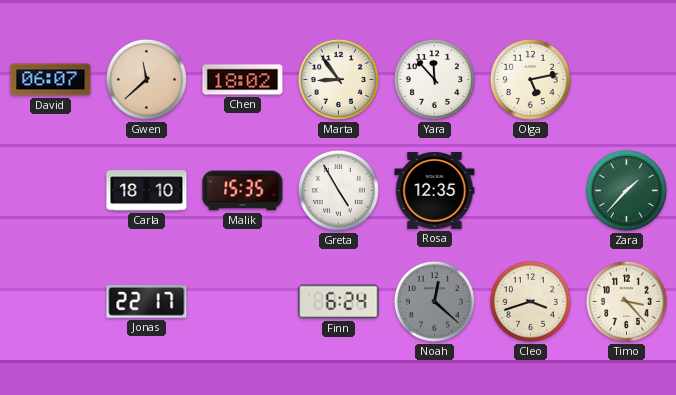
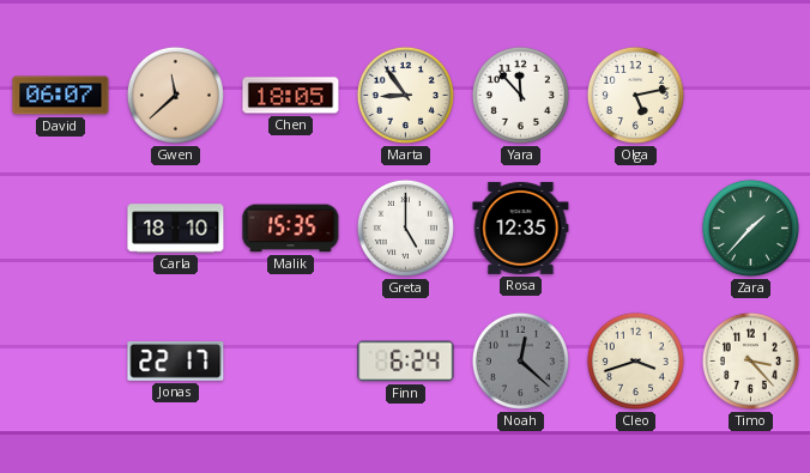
Chen: 18:02 -> 18:05
Greta: 4:55 -> 5:00
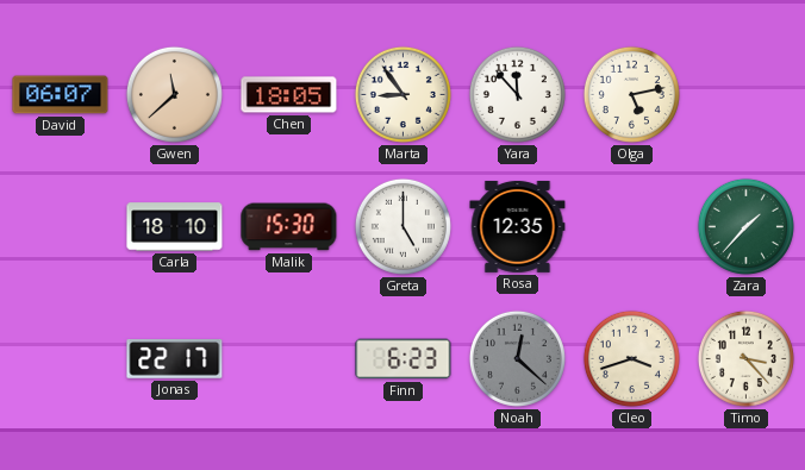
Malik: 15:35 -> 15:30
Finn: 6:24 -> 6:23
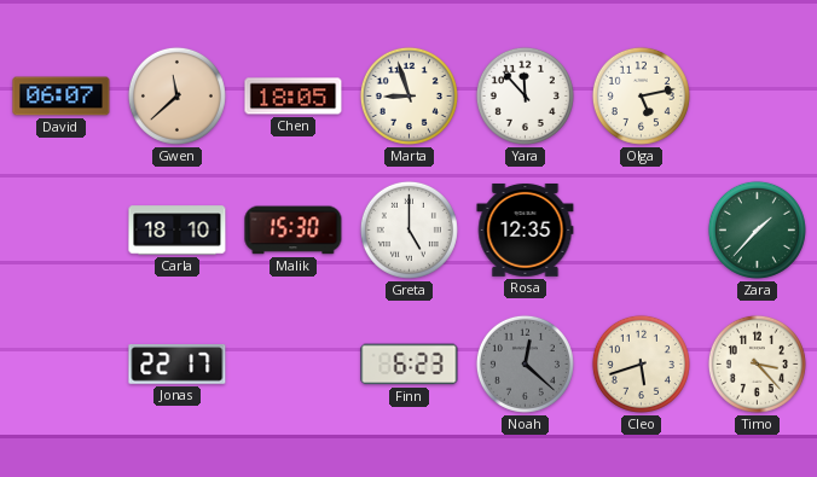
Marta: 8:54 -> 8:57
Cleo: 3:42 -> 5:42
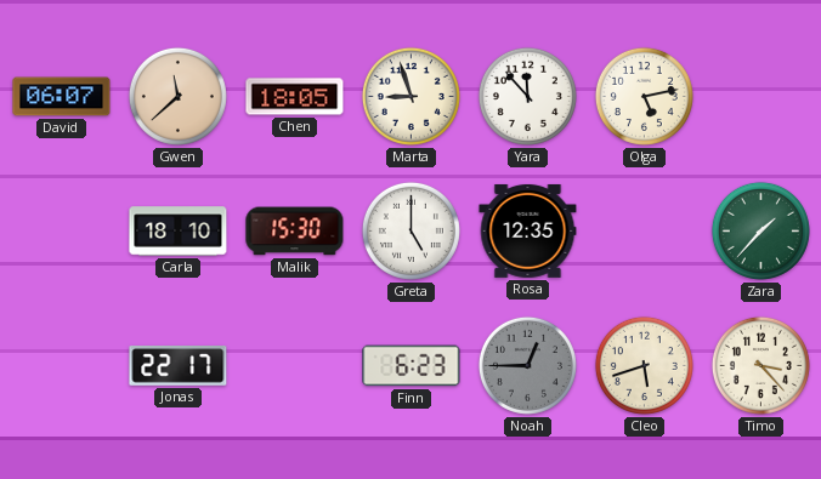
Noah: 12:22 -> 12:45
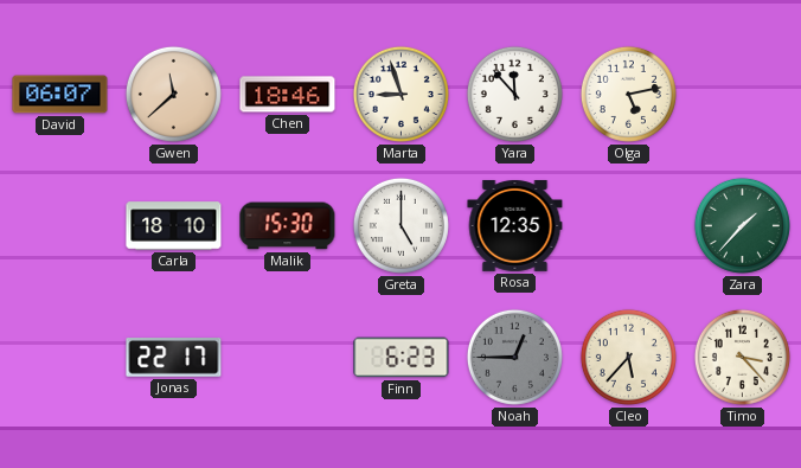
Chen: 18:05 -> 18:46
Cleo: 5:42 -> 5:37
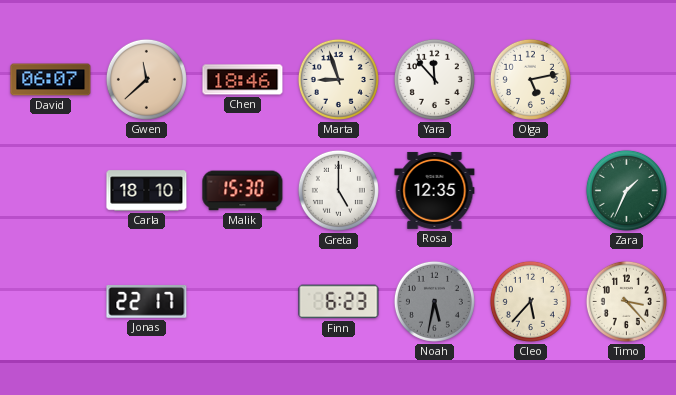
Zara: 1:37 -> 1:34
Noah: 12:45 -> 5:32
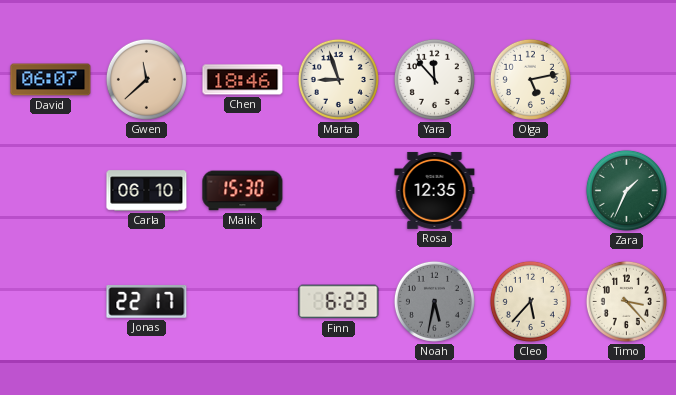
Carla: 18:10 -> 06:10
Greta: 5:00 -> none
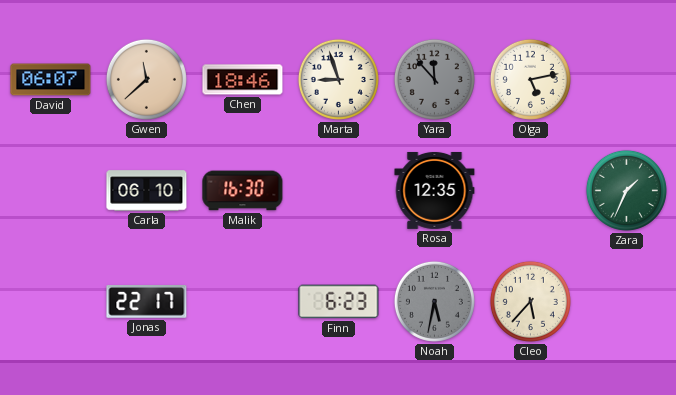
Yara dial: white -> grey
Malik: 15:30 -> 16:30
Timo: 3:23 -> none
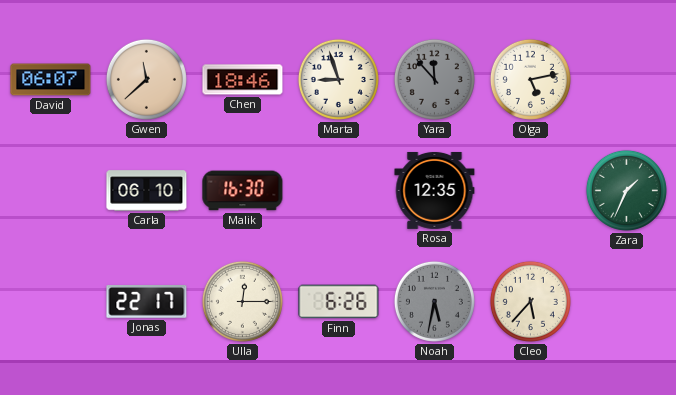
Ulla: none -> 12:15
Finn: 6:23 -> 6:26
